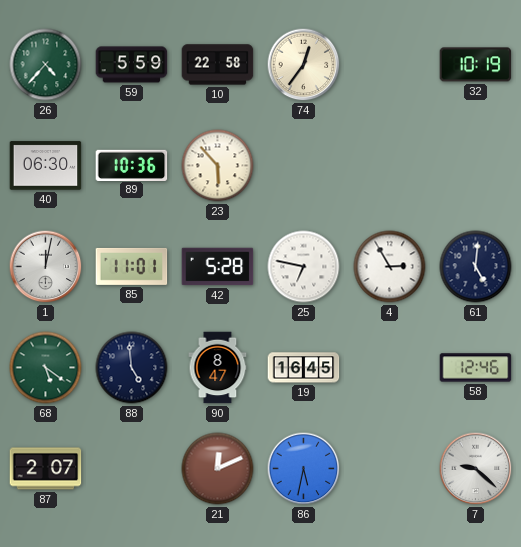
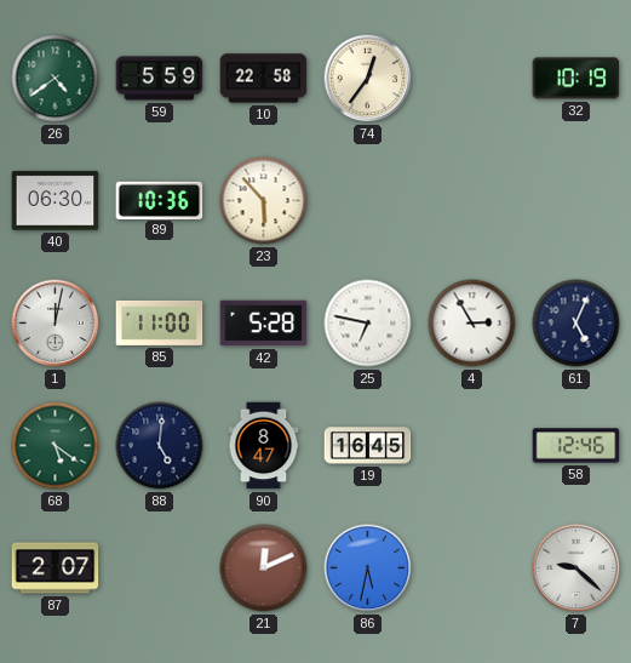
26: 4:37 -> 4:39
85: 11:01 -> 11:00
61: 5:01 -> 5:04
88: 4:59 -> 5:01
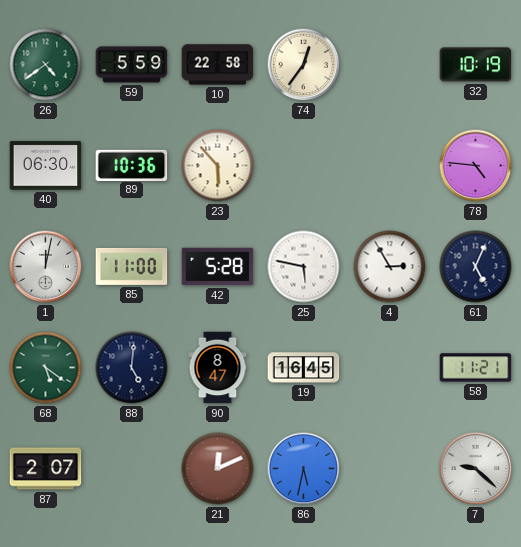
78: none -> 4:46
25: 6:47 -> 5:47
58: 12:46 -> 11:21
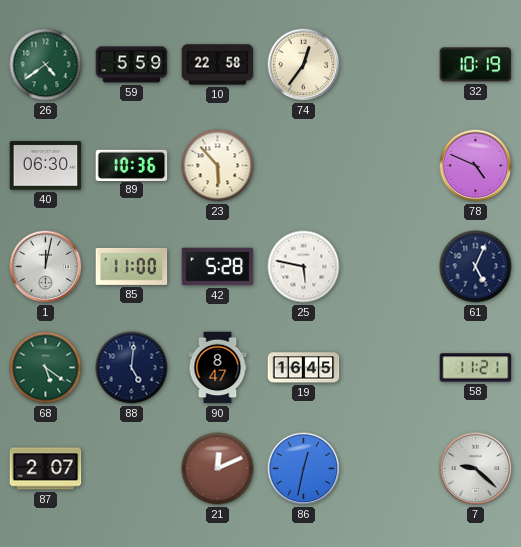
78: 4:46 -> 4:49
4: 2:55 -> none
86: 5:32 -> 12:32
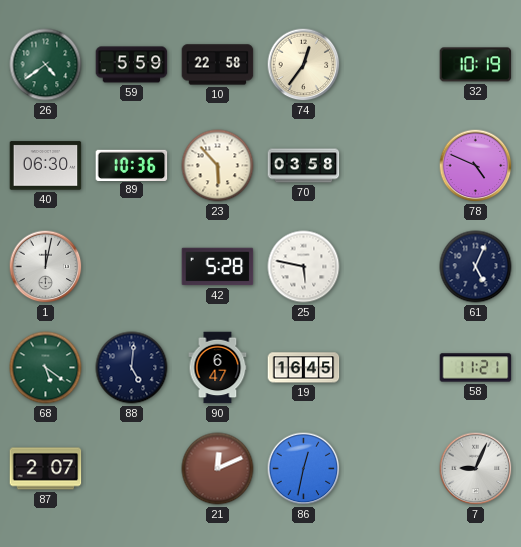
70: none -> 03:58
85: 11:00 -> none
90: 8:47 -> 6:47
7: 9:22 -> 9:04
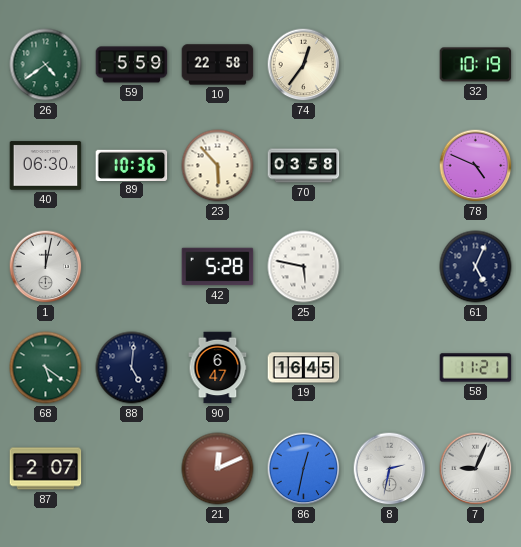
8: none -> 2:32
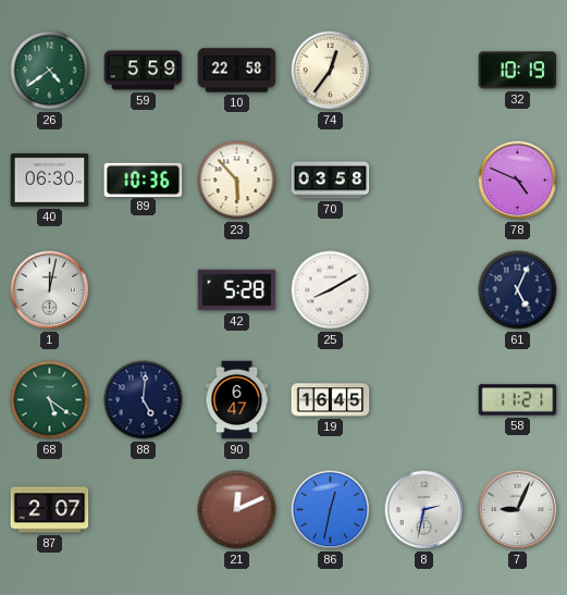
25: 5:47 -> 8:10
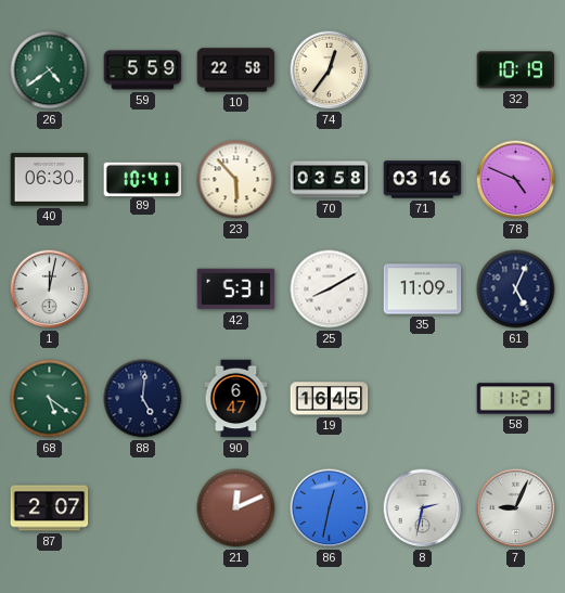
89: 10:36 -> 10:41
71: none -> 03:16
42: 5:28 -> 5:31
35: none -> 11:09
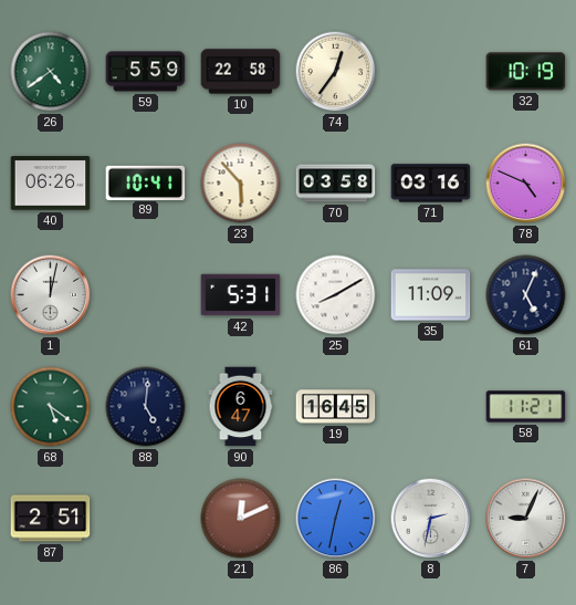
40: 06:30 -> 06:26
87: 2:07 -> 2:51
